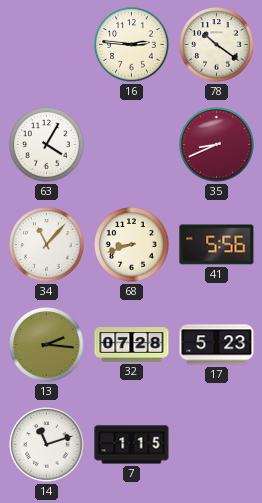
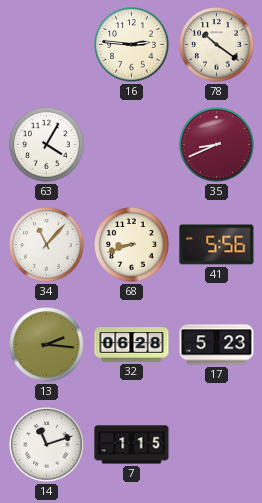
32: 07:28 -> 06:28
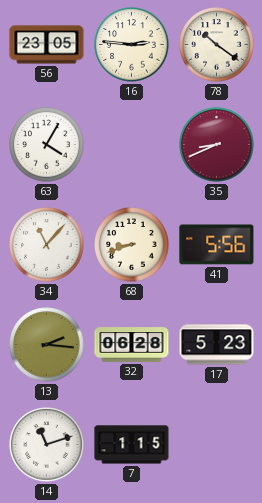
56: none -> 23:05
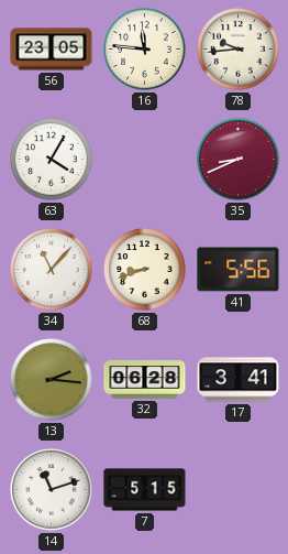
16: 2:46 -> 11:46
78: 10:21 -> 9:44
17: 5:23 -> 3:41
7: 1:15 -> 5:15
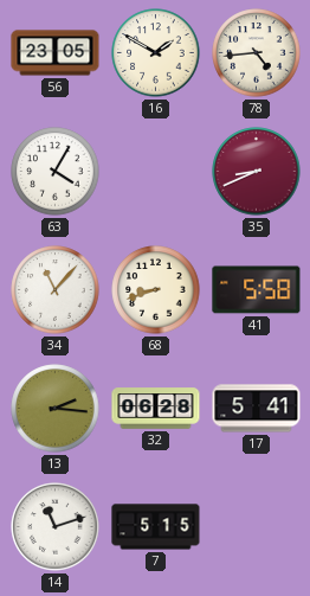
16: 11:46 -> 1:50
78: 9:44 -> 4:44
41: 5:56 -> 5:58
17: 3:41 -> 5:41
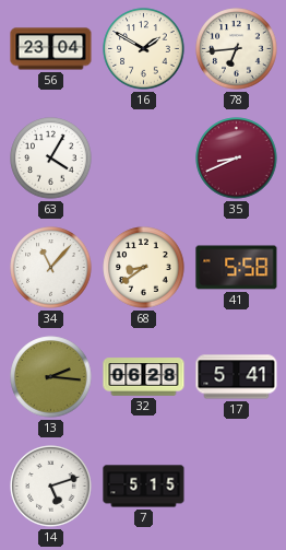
56: 23:05 -> 23:04
78: 4:44 -> 6:44
68: 8:42 -> 8:39
14: 11:12 -> 5:12
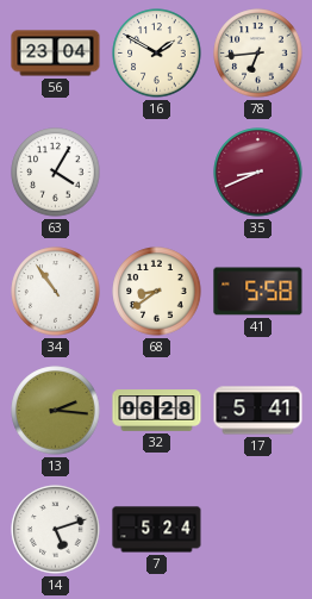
34: 11:07 -> 10:54
7: 5:15 -> 5:24
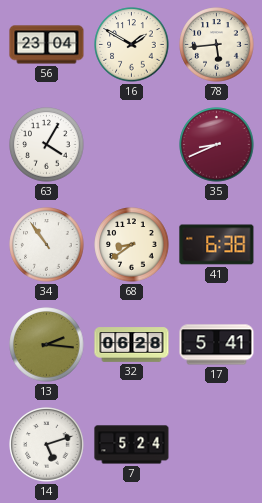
78: 6:44 -> 5:44
41: 5:58 -> 6:38
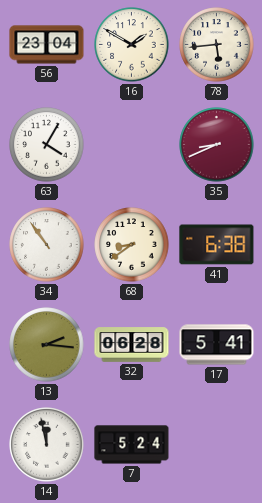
14: 5:12 -> 11:58
